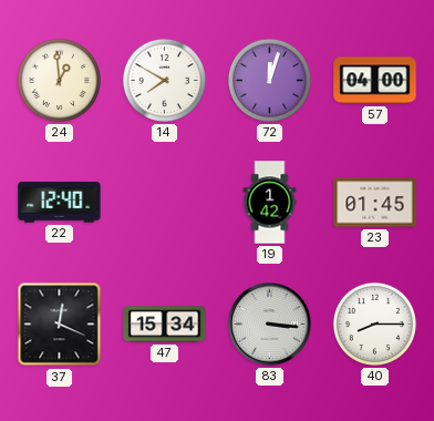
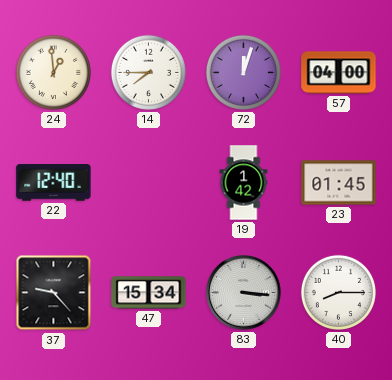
14: 7:50 -> 7:45
37: 12:19 -> 9:23
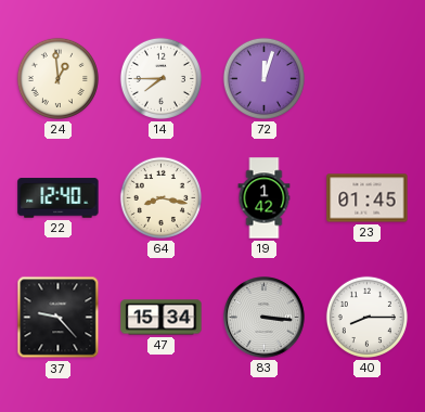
57: 04:00 -> none
64: none -> 8:17
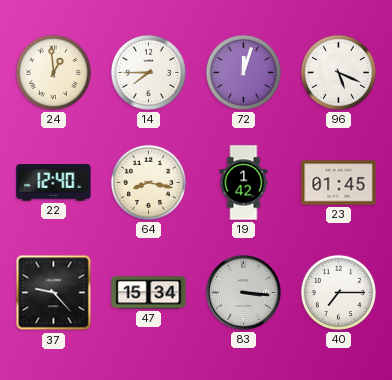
96: none -> 5:19
40: 8:15 -> 7:15
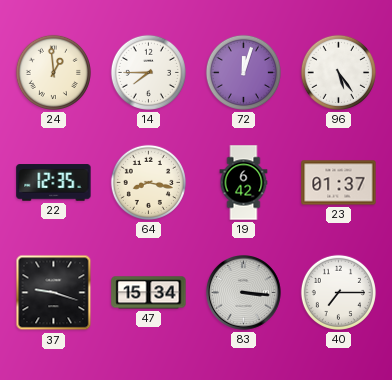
96: 5:19 -> 5:24
22: 12:40 -> 12:35
19: 1:42 -> 6:42
23: 01:45 -> 01:37
37: 9:23 -> 9:18
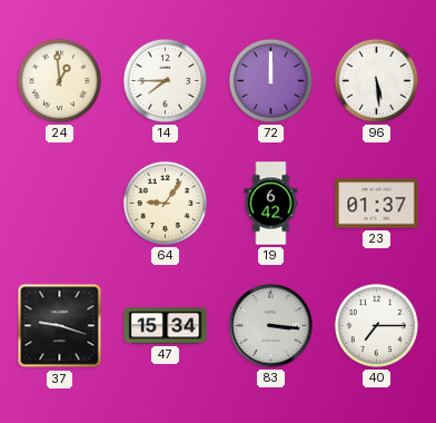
72: 12:03 -> 12:00
96: 5:24 -> 5:29
22: 12:35 -> none
64: 8:17 -> 9:06
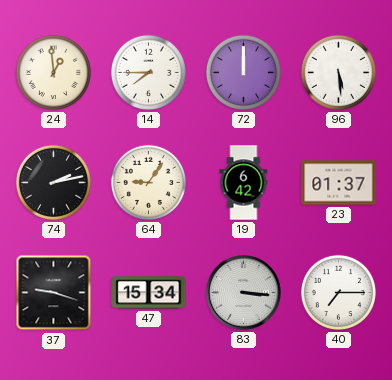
74: none -> 2:13
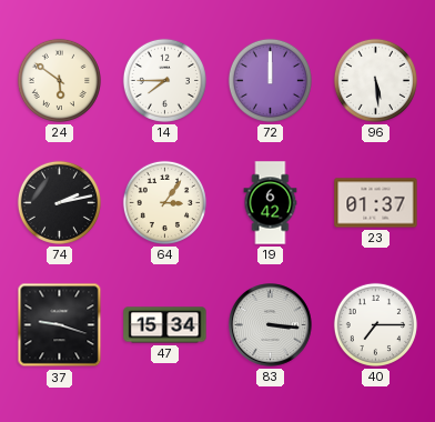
24: 12:59 -> 5:51
64: 9:06 -> 3:06
